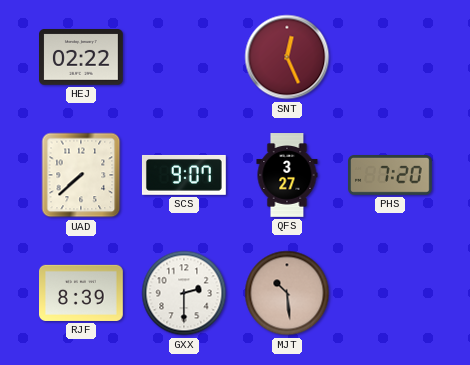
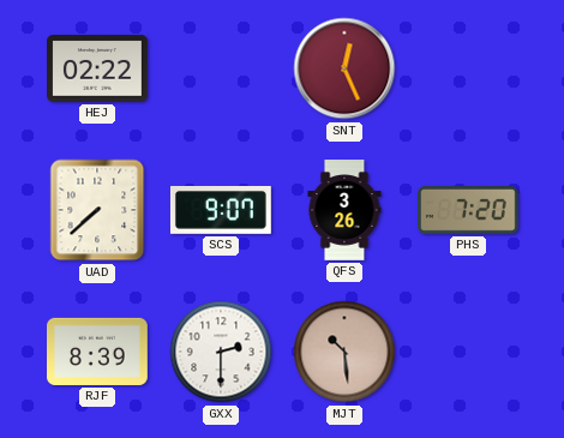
QFS: 3:27 -> 3:26
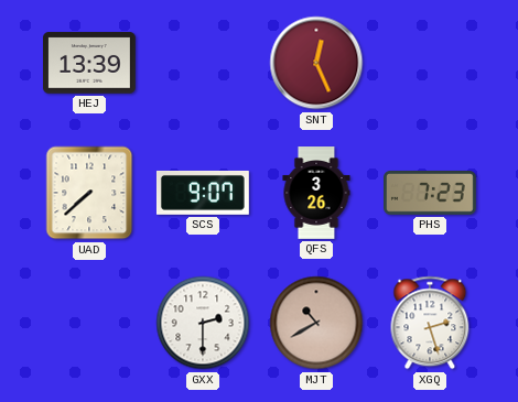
HEJ: 02:22 -> 13:39
PHS: 7:20 -> 7:23
RJF: 8:39 -> none
MJT: 10:29 -> 10:40
XGQ: none -> 2:27
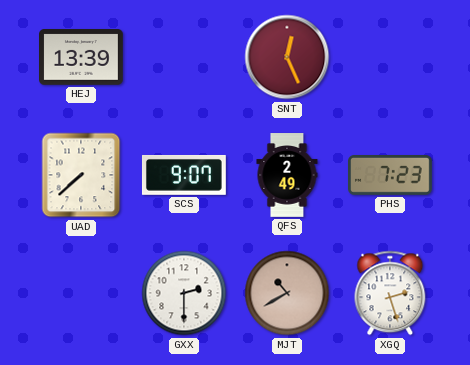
QFS: 3:26 -> 2:49
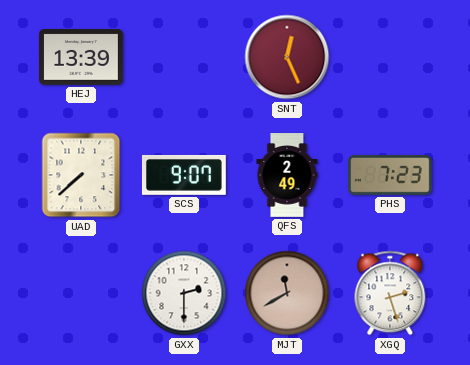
MJT: 10:40 -> 11:40
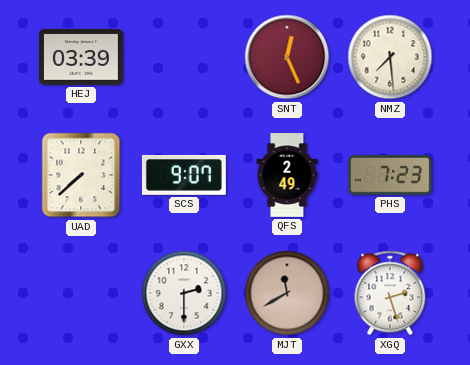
HEJ: 13:39 -> 03:39
NMZ: none -> 7:29
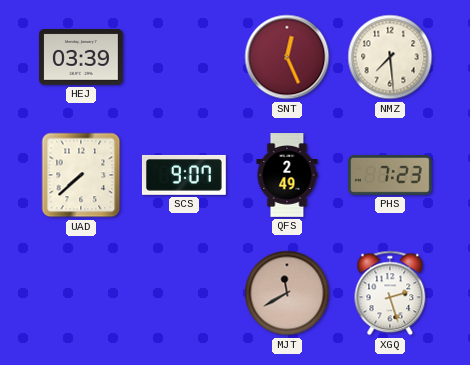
GXX: 2:30 -> none
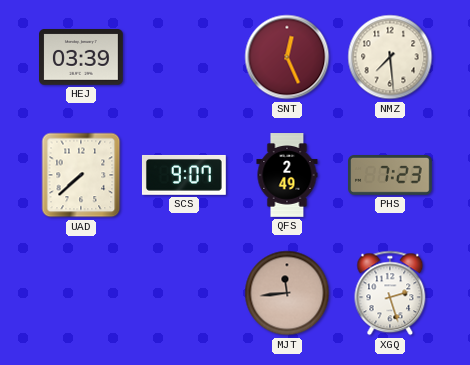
MJT: 11:40 -> 11:44
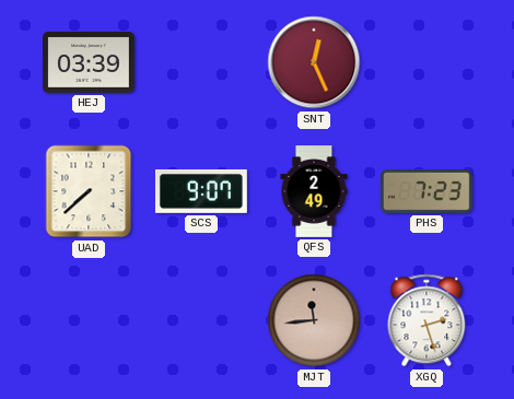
NMZ: 7:29 -> none
